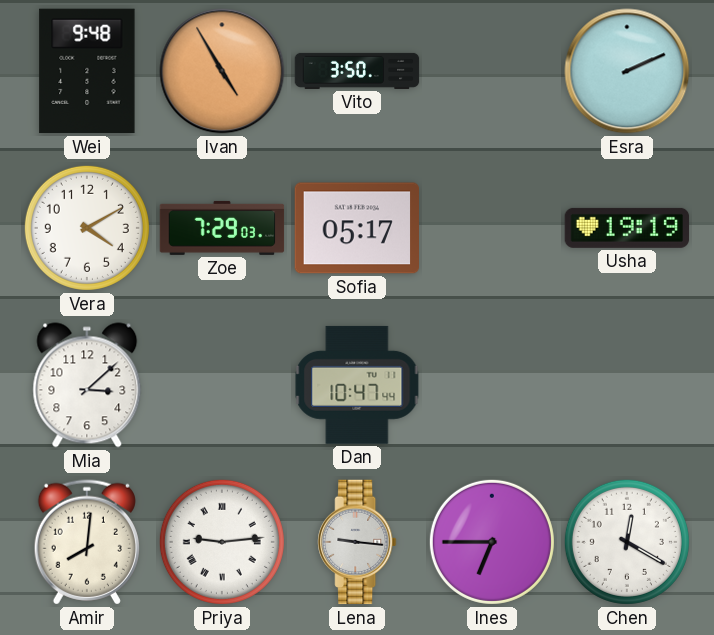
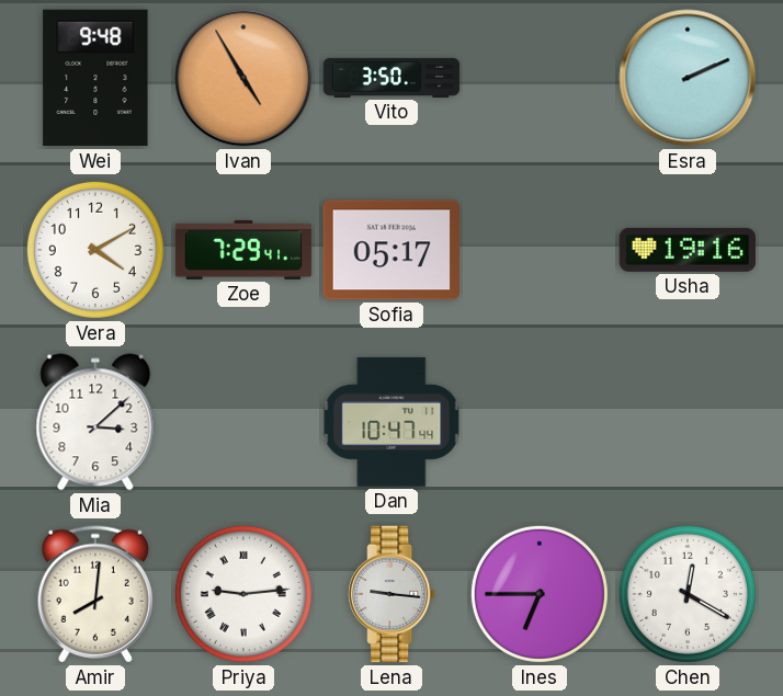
Zoe: 7:29:03 -> 7:29:41
Usha: 19:19 -> 19:16
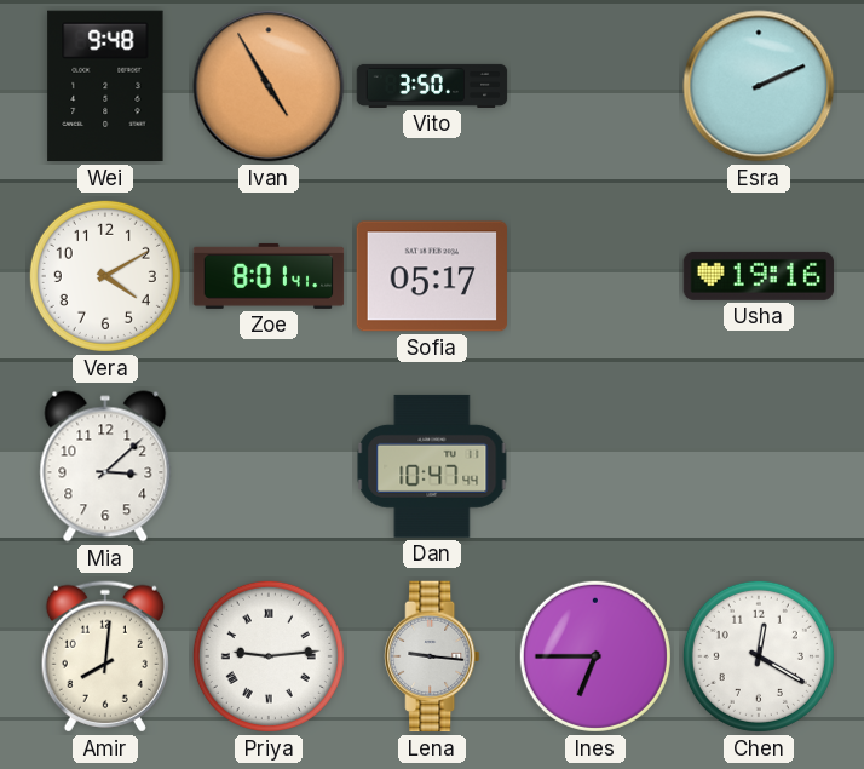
Zoe: 7:29 -> 8:01
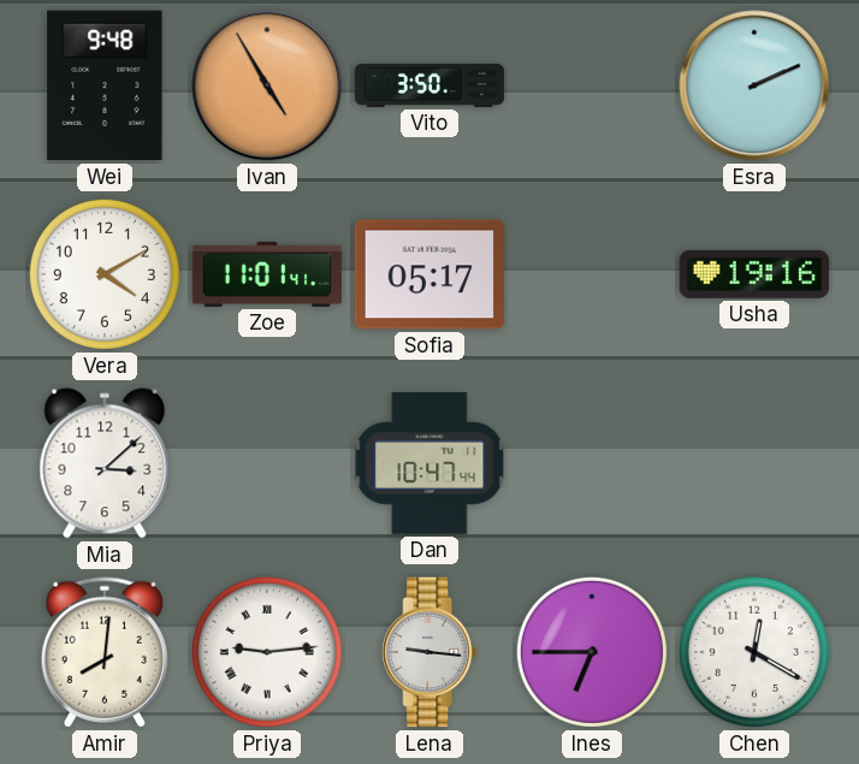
Zoe: 8:01 -> 11:01
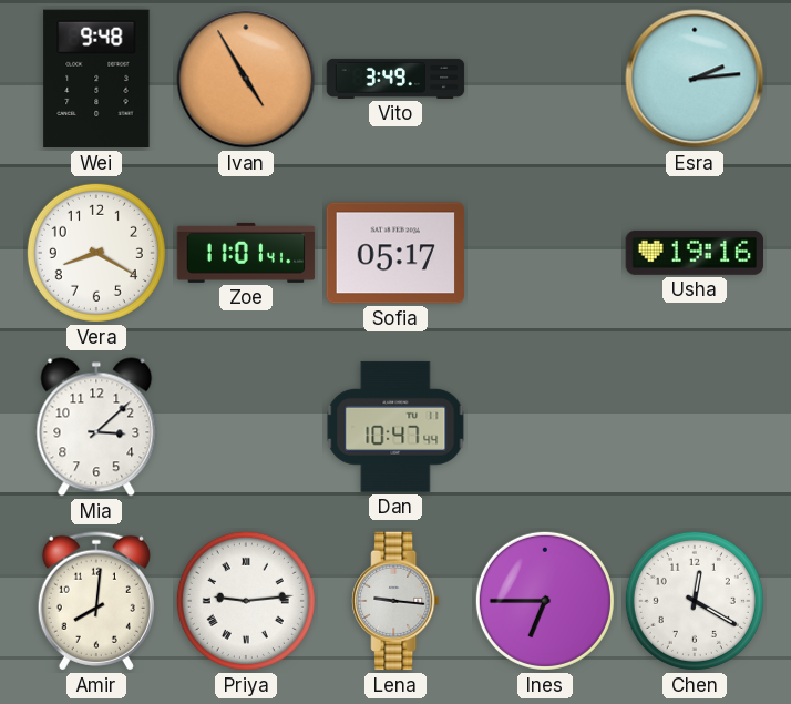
Vito: 3:50 -> 3:49
Esra: 2:11 -> 2:14
Vera: 4:10 -> 8:20
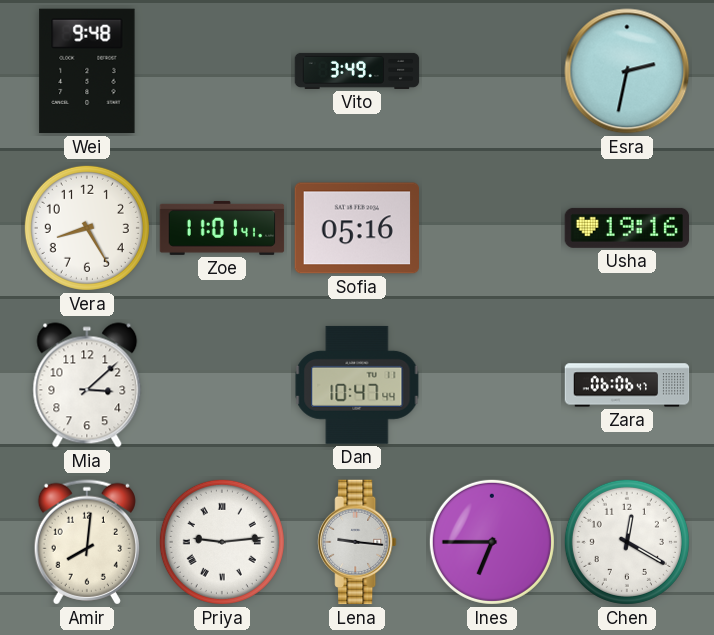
Ivan: 4:55 -> none
Esra: 2:14 -> 2:32
Vera: 8:20 -> 8:25
Sofia: 05:17 -> 05:16
Zara: none -> 06:06
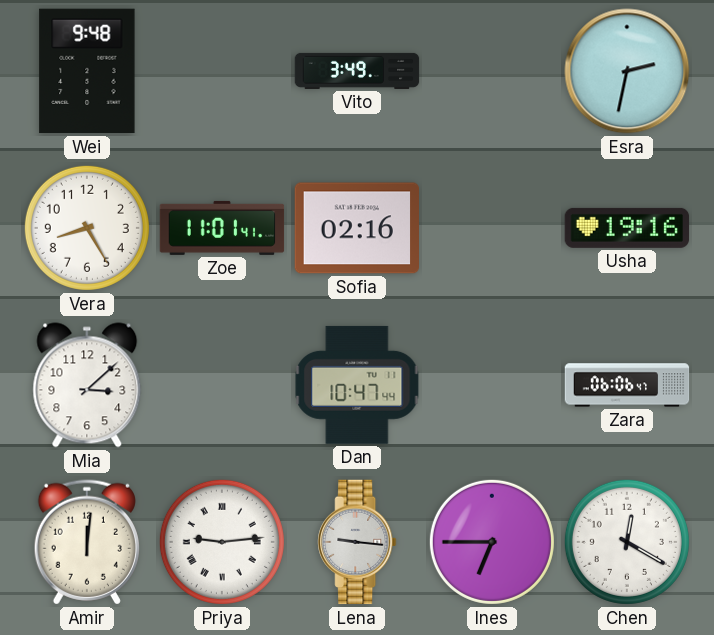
Sofia: 05:16 -> 02:16
Amir: 8:01 -> 12:01
